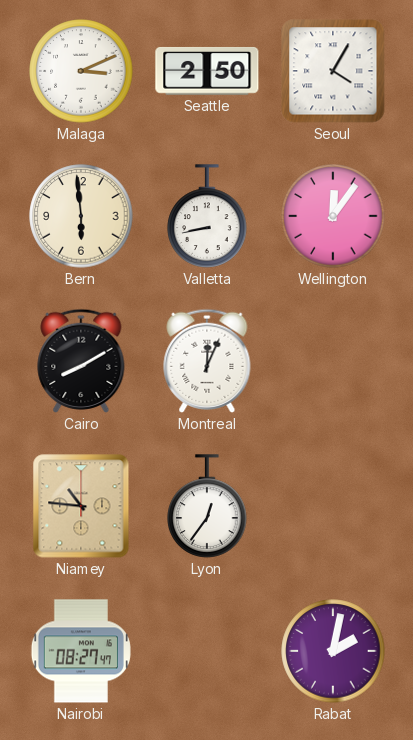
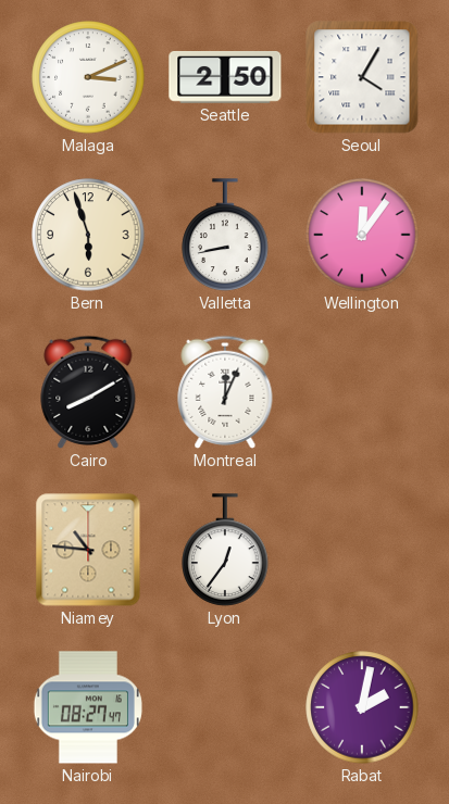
Bern: 5:59 -> 5:57
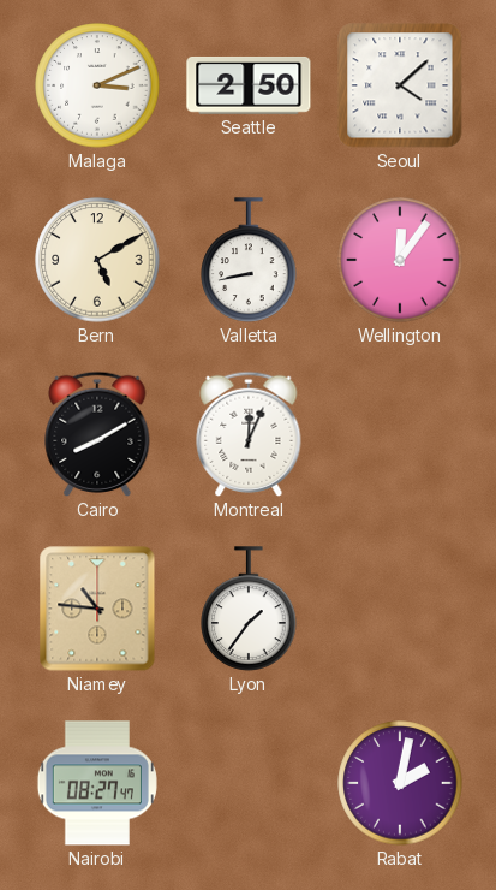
Seoul: 4:05 -> 4:08
Bern: 5:57 -> 5:10
Lyon: 12:36 -> 1:36
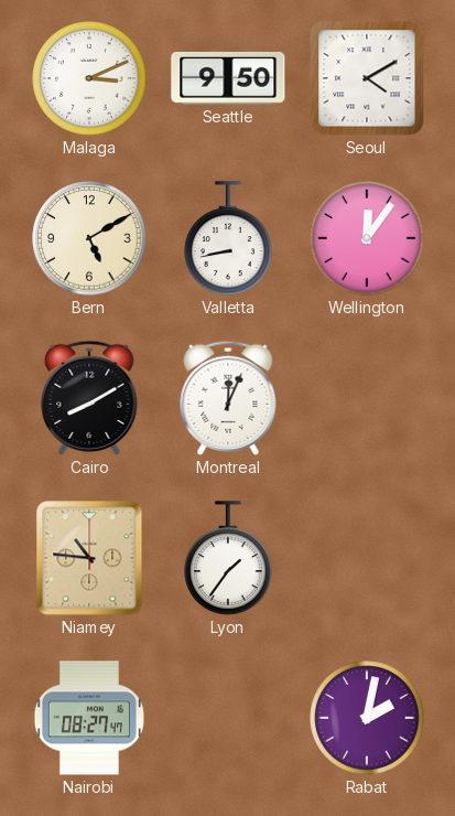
Seattle: 2:50 -> 9:50
Seoul: 4:08 -> 4:10
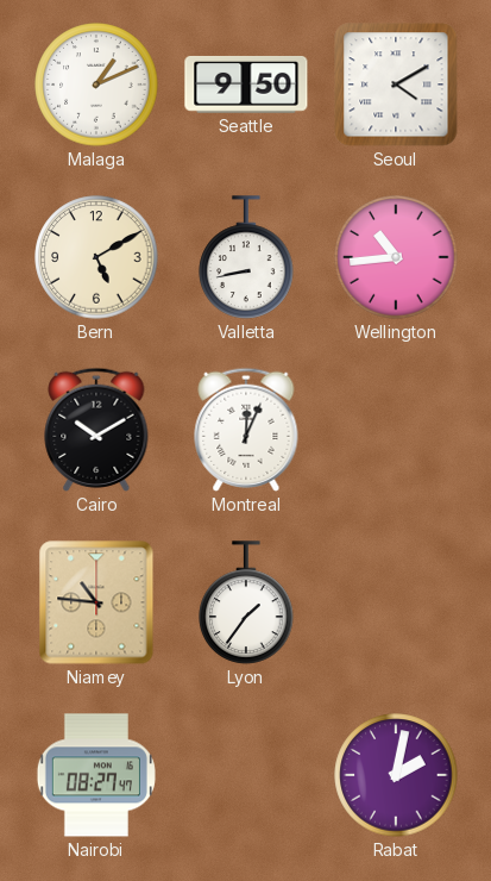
Malaga: 3:11 -> 1:11
Wellington: 12:06 -> 10:44
Cairo: 8:10 -> 10:10
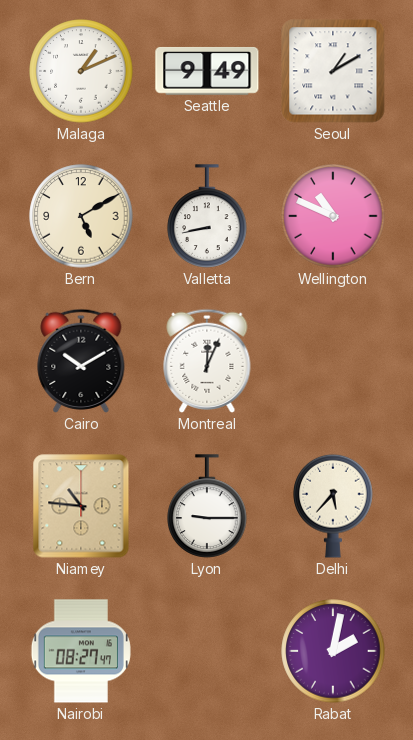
Seattle: 9:50 -> 9:49
Seoul: 4:10 -> 1:10
Wellington: 10:44 -> 10:49
Lyon: 1:36 -> 9:15
Delhi: none -> 5:37
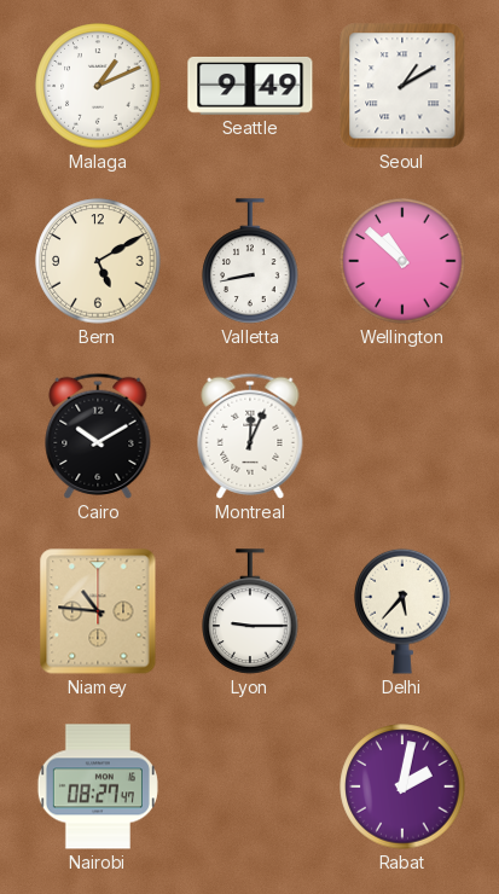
Wellington: 10:49 -> 10:52
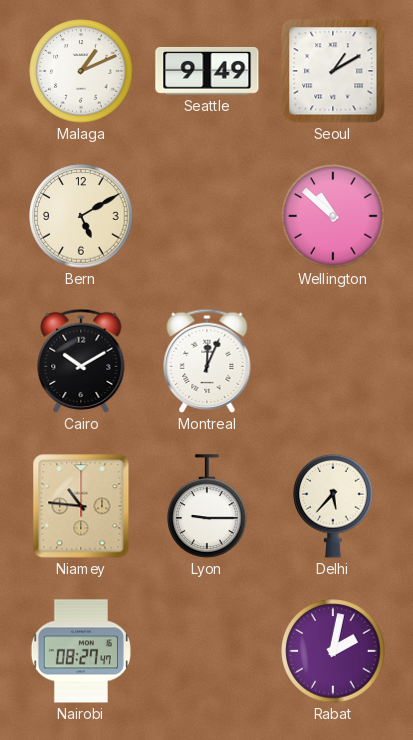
Valletta: 8:43 -> none
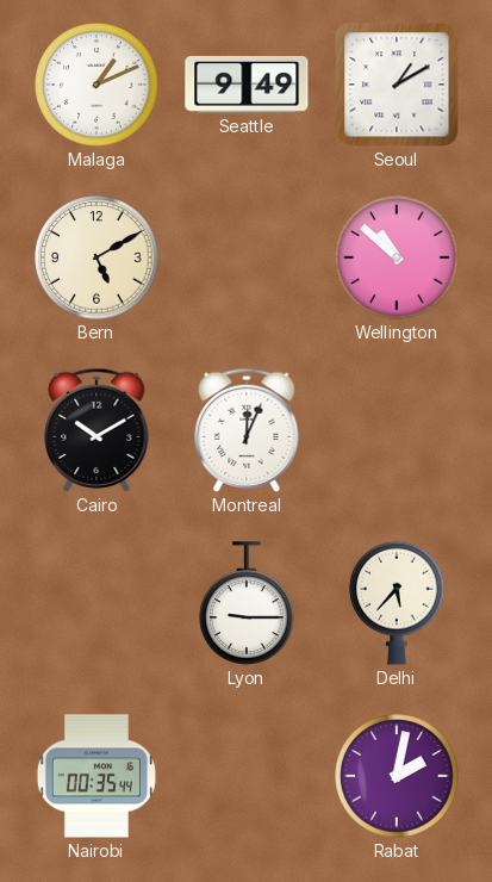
Niamey: 10:46 -> none
Nairobi: 08:27 -> 00:35
